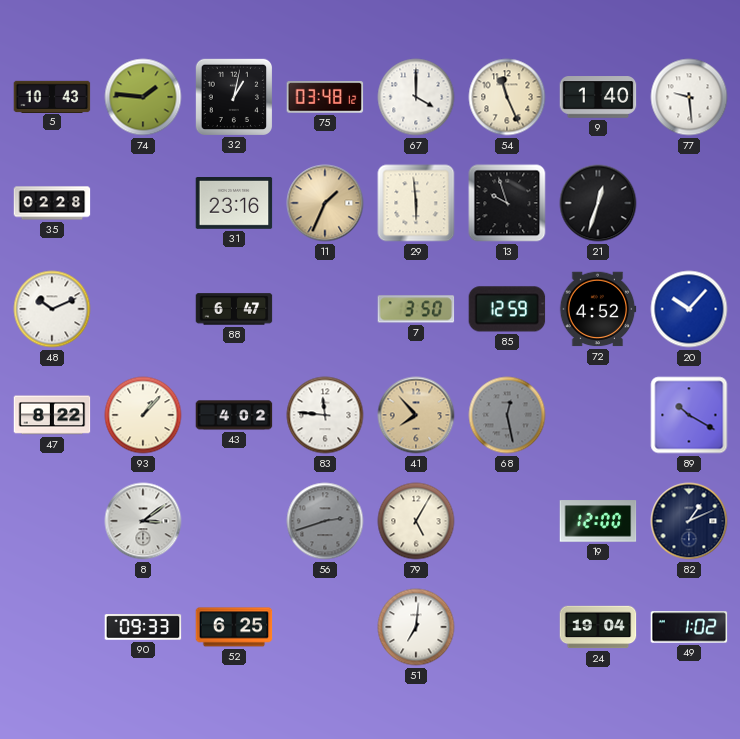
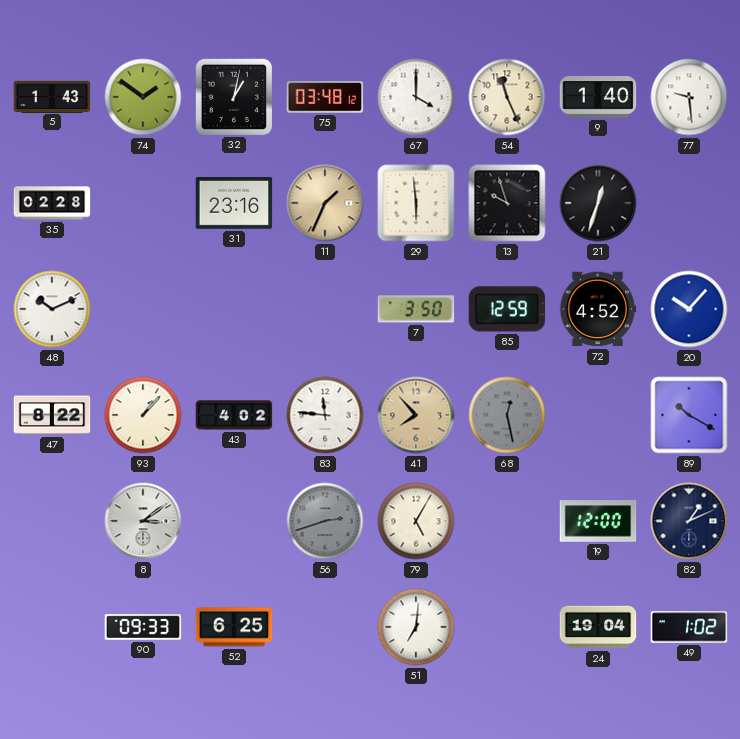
5: 10:43 -> 1:43
74: 1:46 -> 1:51
88: 6:47 -> none
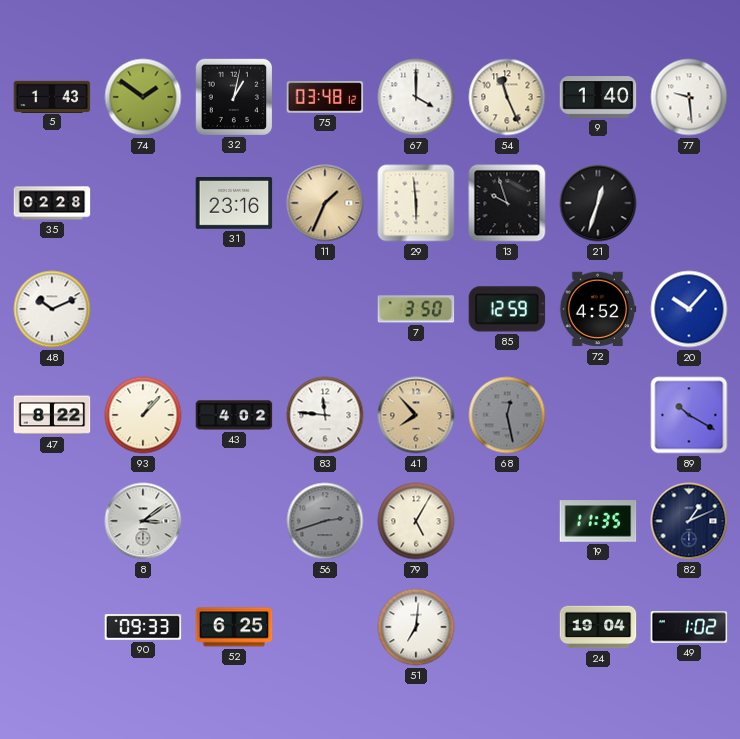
19: 12:00 -> 11:35
